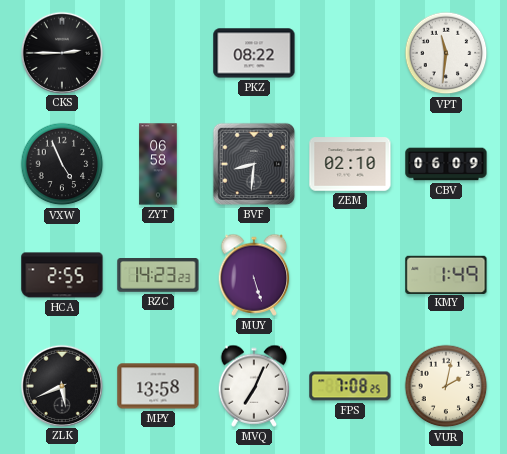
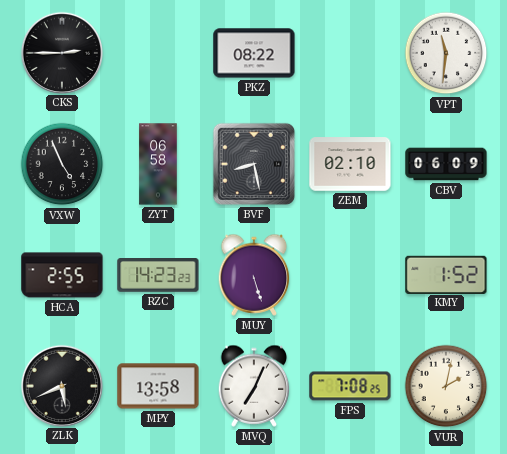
BVF: 8:31 -> 8:28
KMY: 1:49 -> 1:52
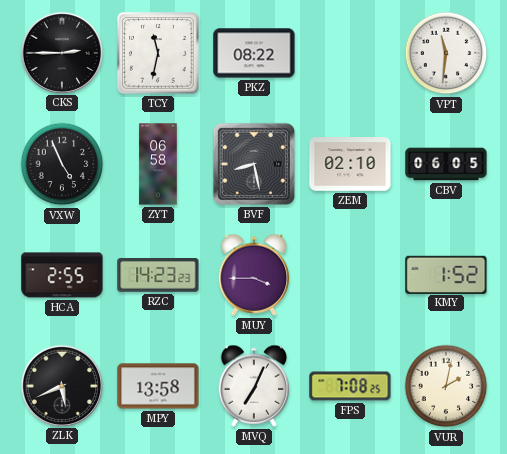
TCY: none -> 11:32
CBV: 06:09 -> 06:05
MUY: 5:27 -> 3:45
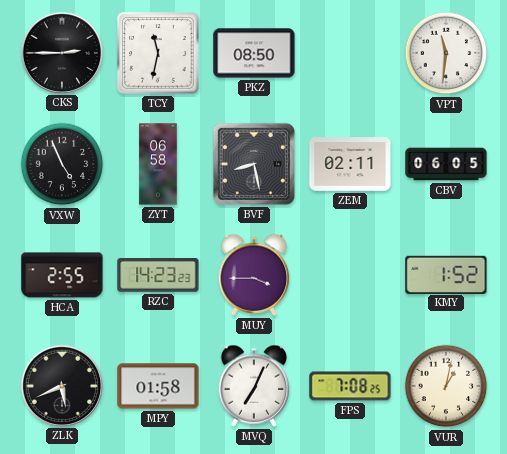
PKZ: 08:22 -> 08:50
ZEM: 02:10 -> 02:11
MPY: 13:58 -> 01:58
VUR: 2:02 -> 1:02
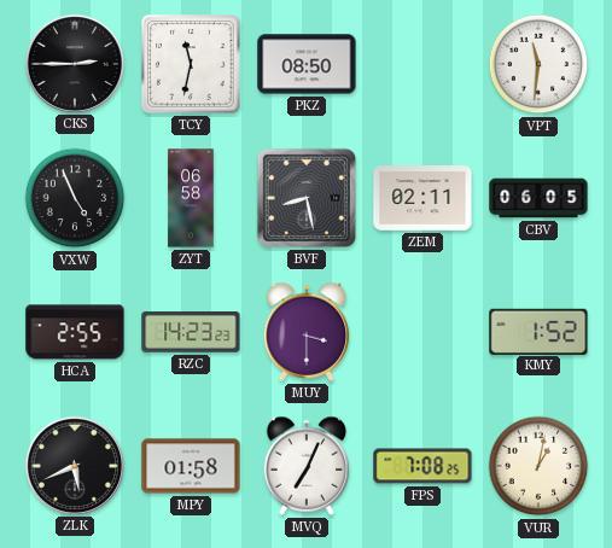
MUY: 3:45 -> 3:30
